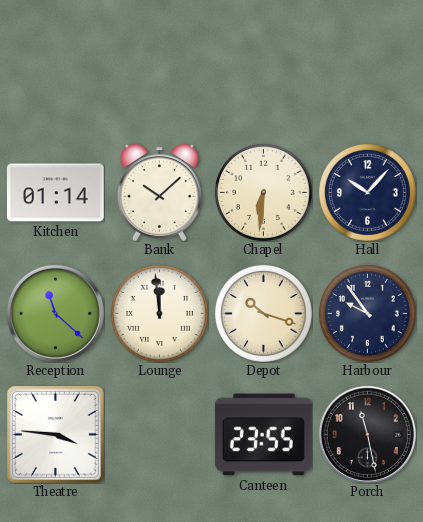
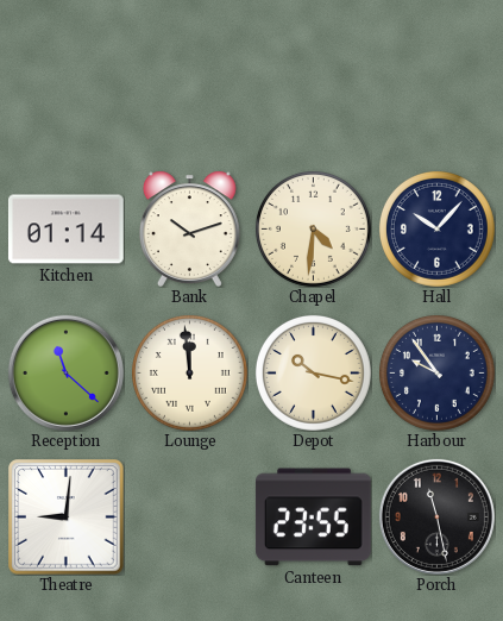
Bank: 10:08 -> 10:12
Chapel: 6:31 -> 4:31
Depot: 10:18 -> 10:17
Theatre: 3:46 -> 9:01
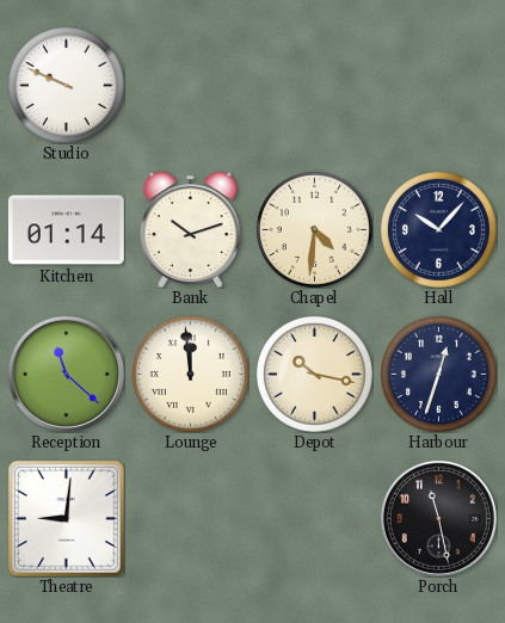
Studio: none -> 9:49
Harbour: 9:54 -> 12:33
Canteen: 23:55 -> none
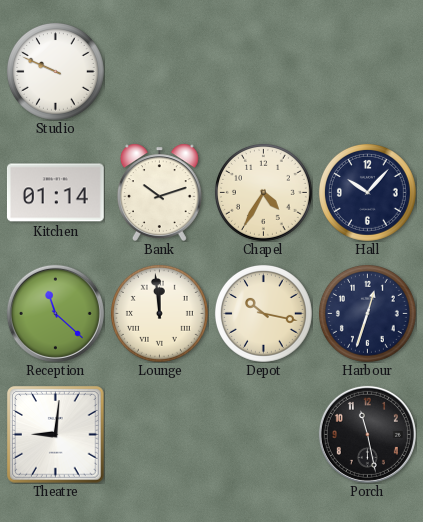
Chapel: 4:31 -> 4:35
